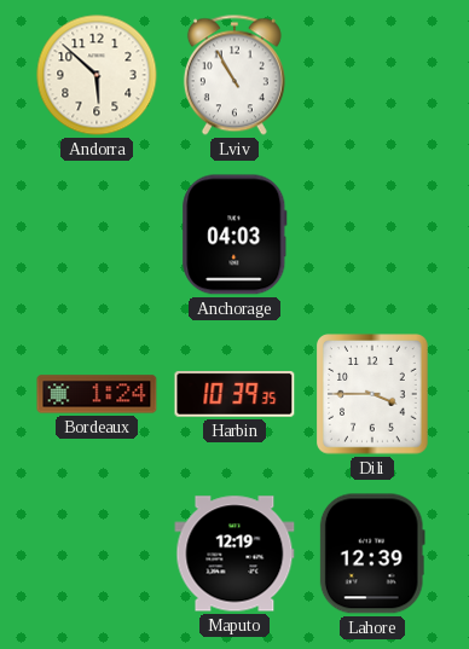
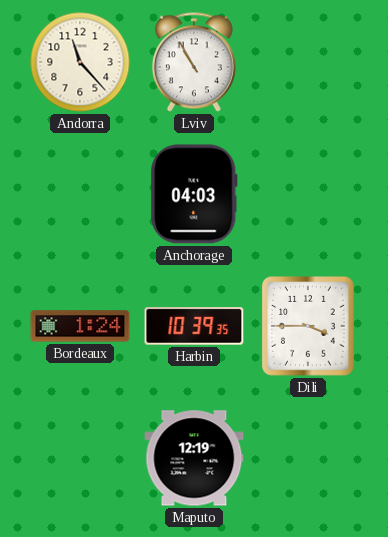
Andorra: 5:52 -> 11:23
Lahore: 12:39 -> none
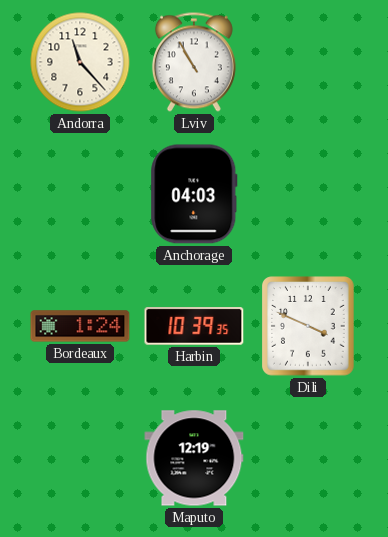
Dili: 3:45 -> 3:49
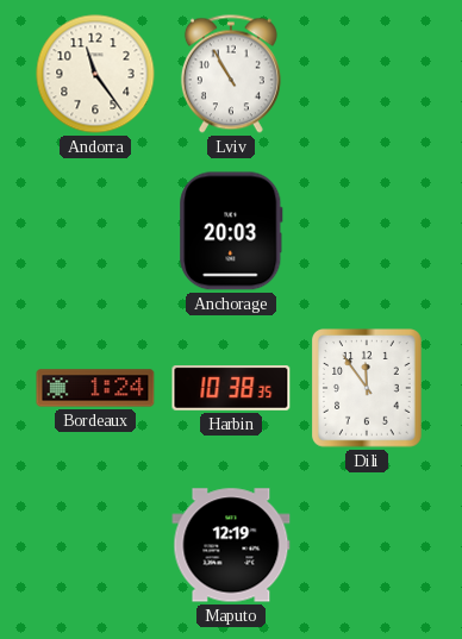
Andorra: 11:23 -> 11:24
Anchorage: 04:03 -> 20:03
Harbin: 10:39 -> 10:38
Dili: 3:49 -> 11:54
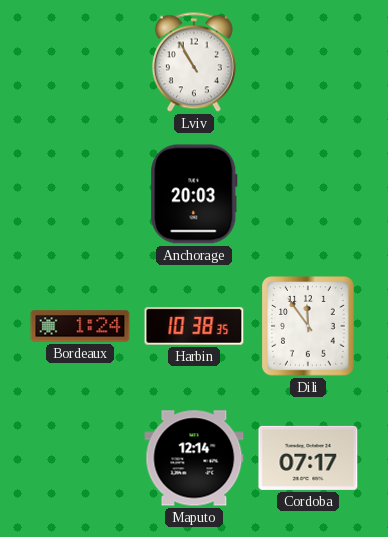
Andorra: 11:24 -> none
Maputo: 12:19 -> 12:14
Cordoba: none -> 07:17
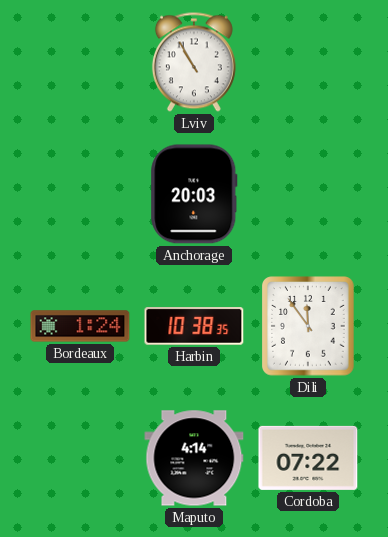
Maputo: 12:14 -> 4:14
Cordoba: 07:17 -> 07:22
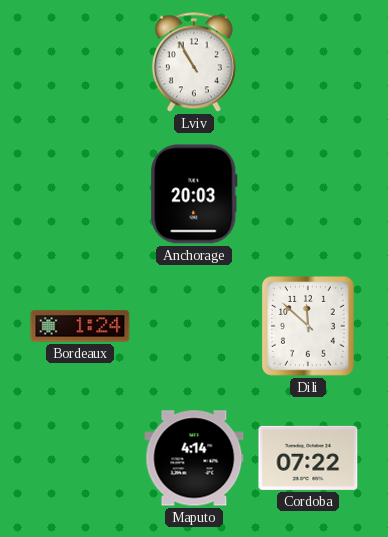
Harbin: 10:38 -> none
Dili: 11:54 -> 11:52
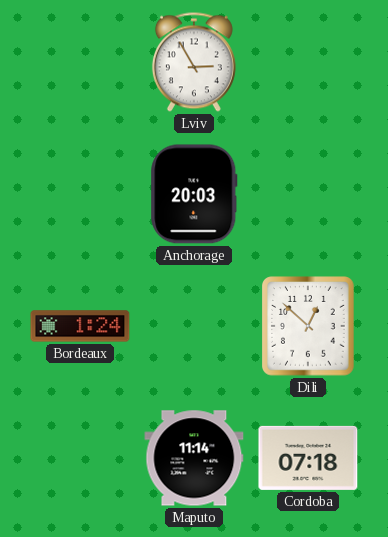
Lviv: 10:55 -> 2:55
Dili: 11:52 -> 12:52
Maputo: 4:14 -> 11:14
Cordoba: 07:22 -> 07:18
